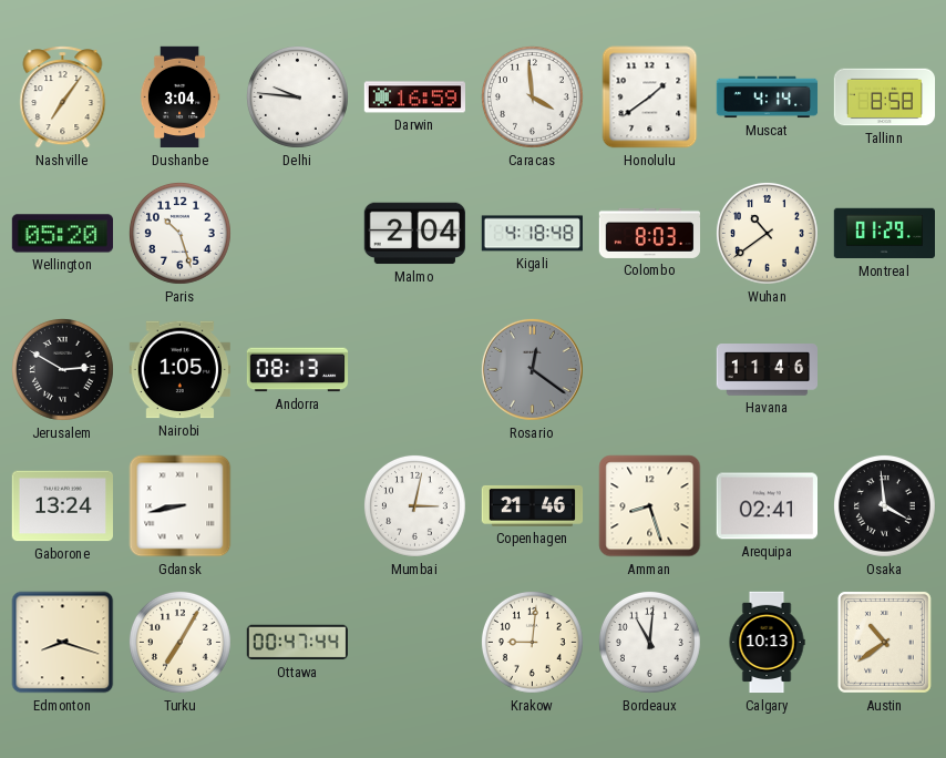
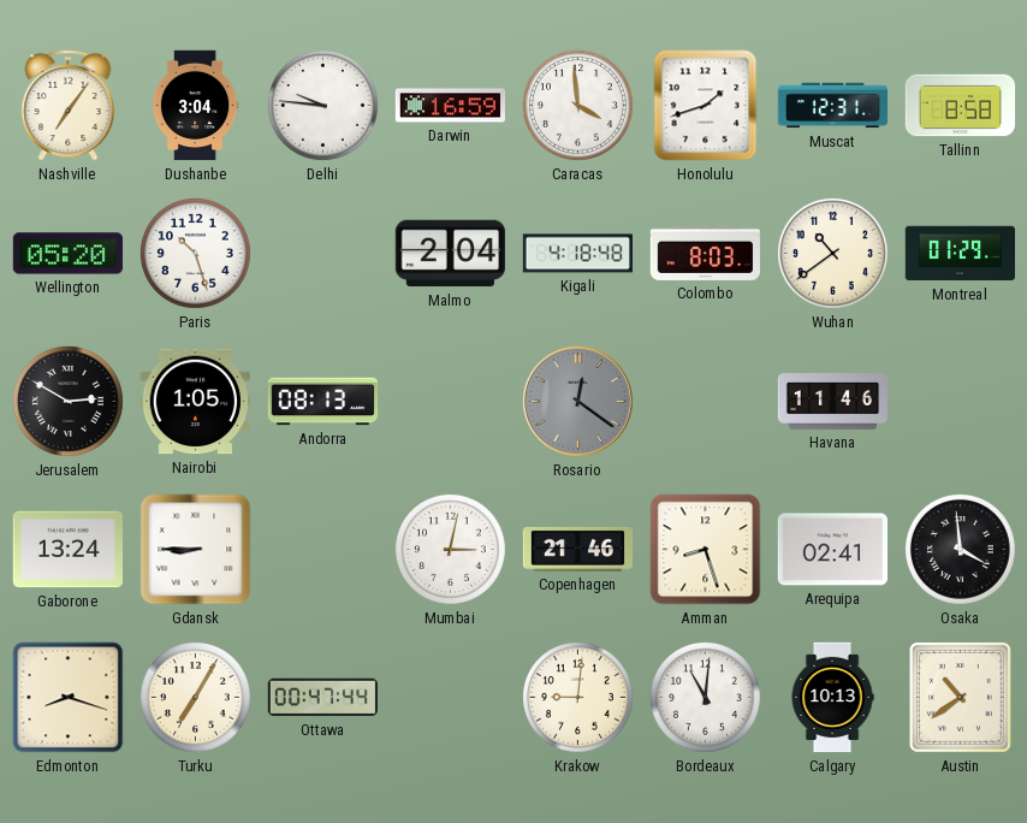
Honolulu: 1:39 -> 1:42
Muscat: 4:14 -> 12:31
Gdansk: 8:43 -> 8:45
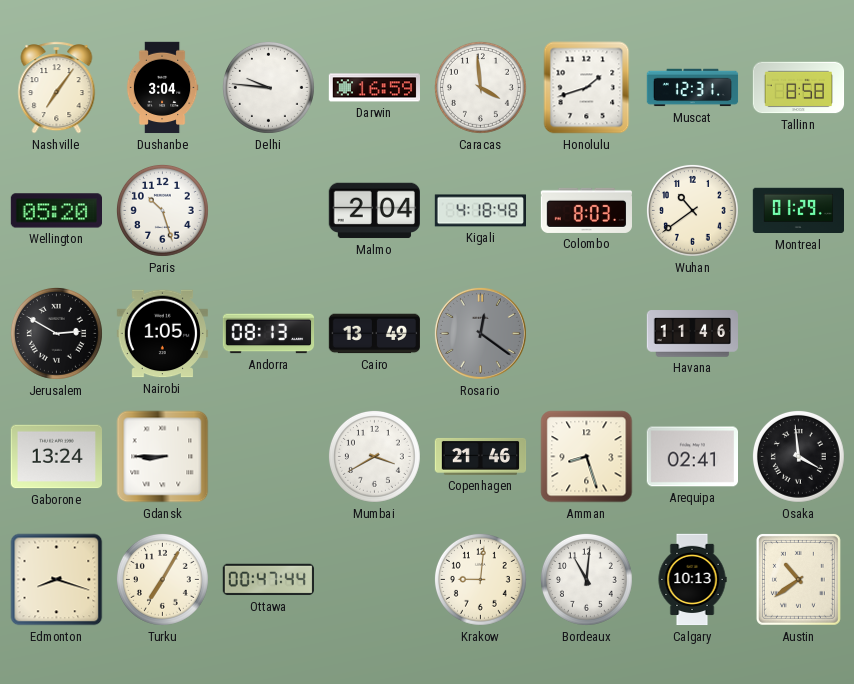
Cairo: none -> 13:49
Mumbai: 3:02 -> 3:40
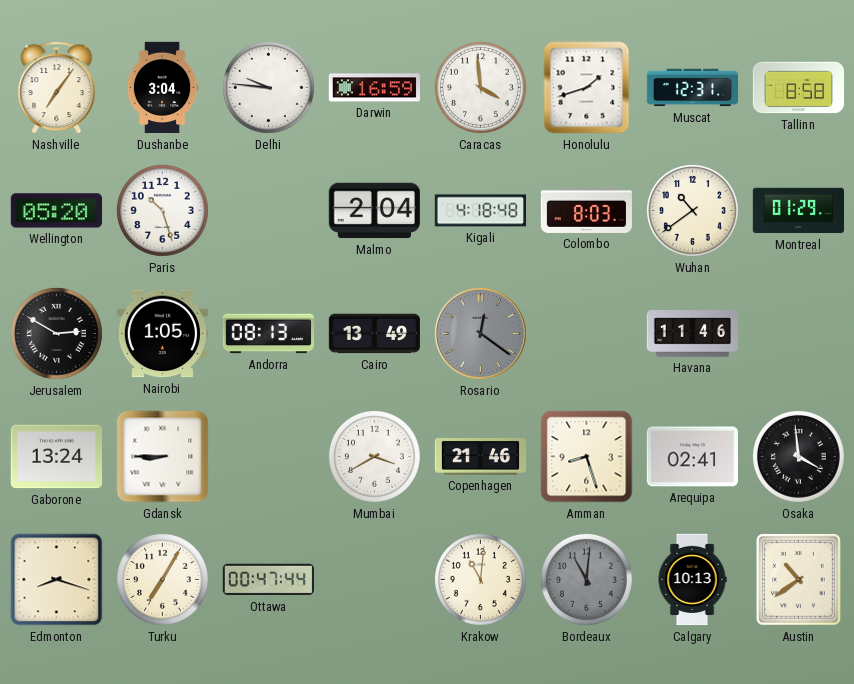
Krakow: 9:01 -> 11:01
Bordeaux dial: white -> grey
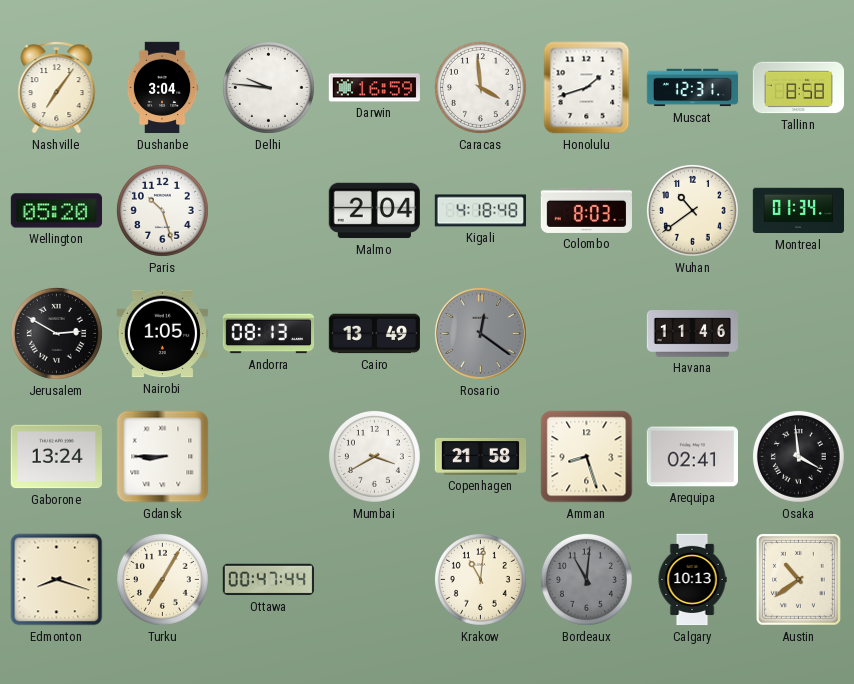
Montreal: 01:29 -> 01:34
Copenhagen: 21:46 -> 21:58
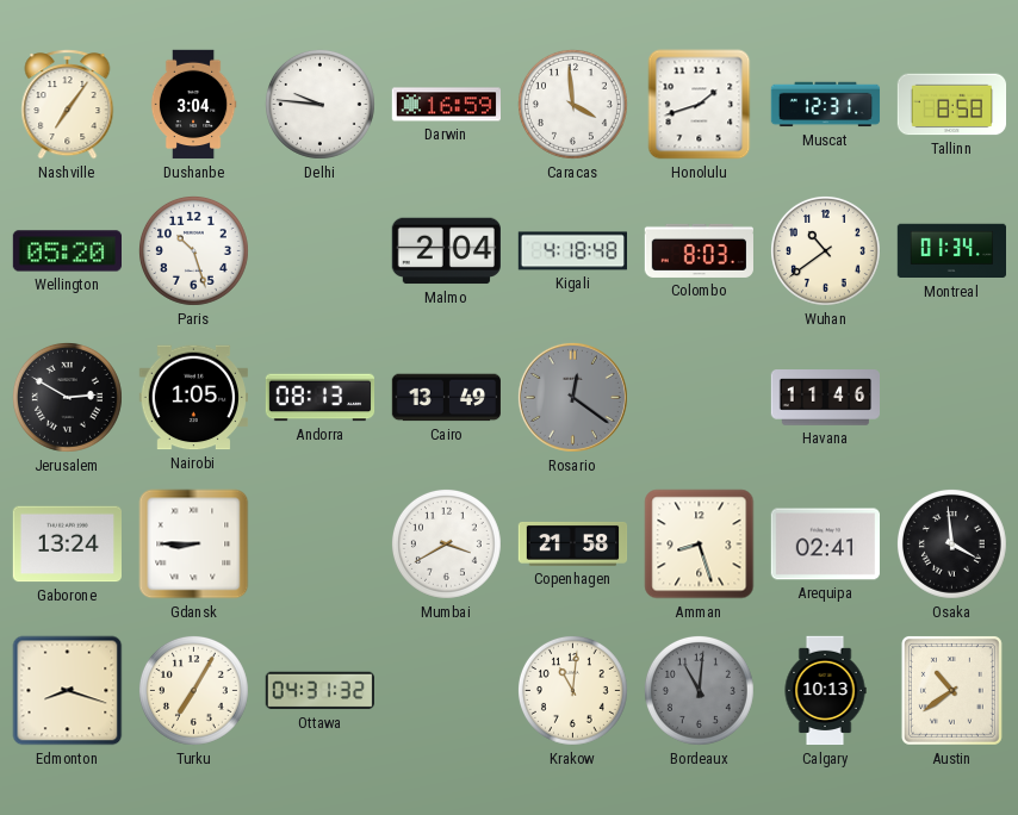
Ottawa: 00:47 -> 04:31
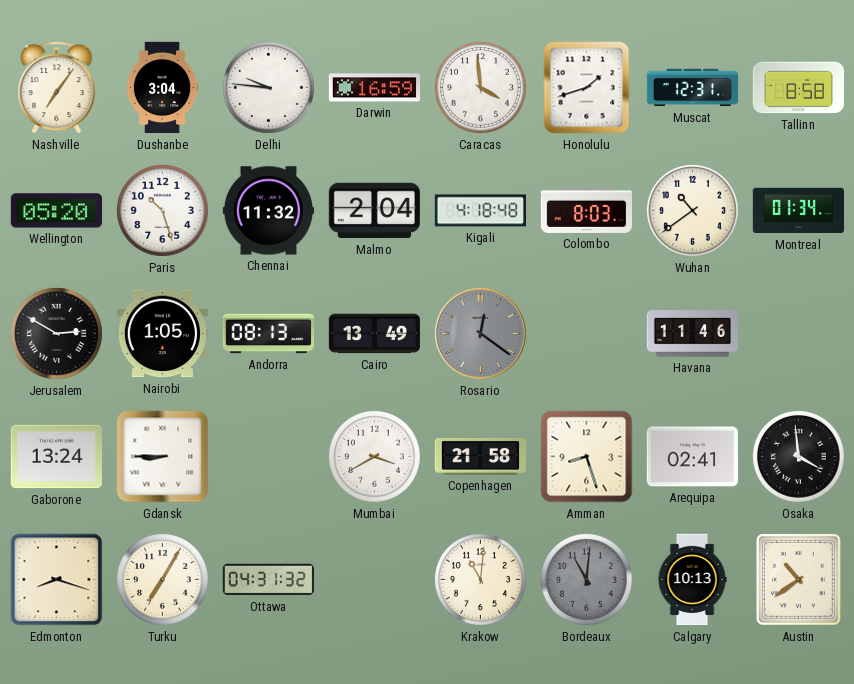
Chennai: none -> 11:32
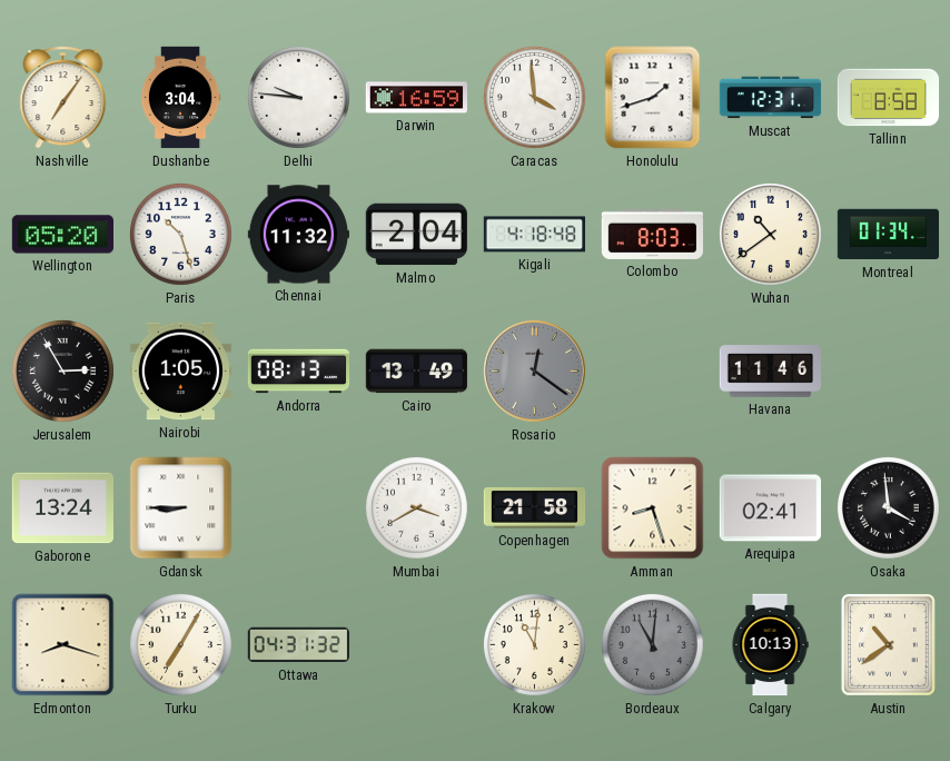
Jerusalem: 2:50 -> 2:55
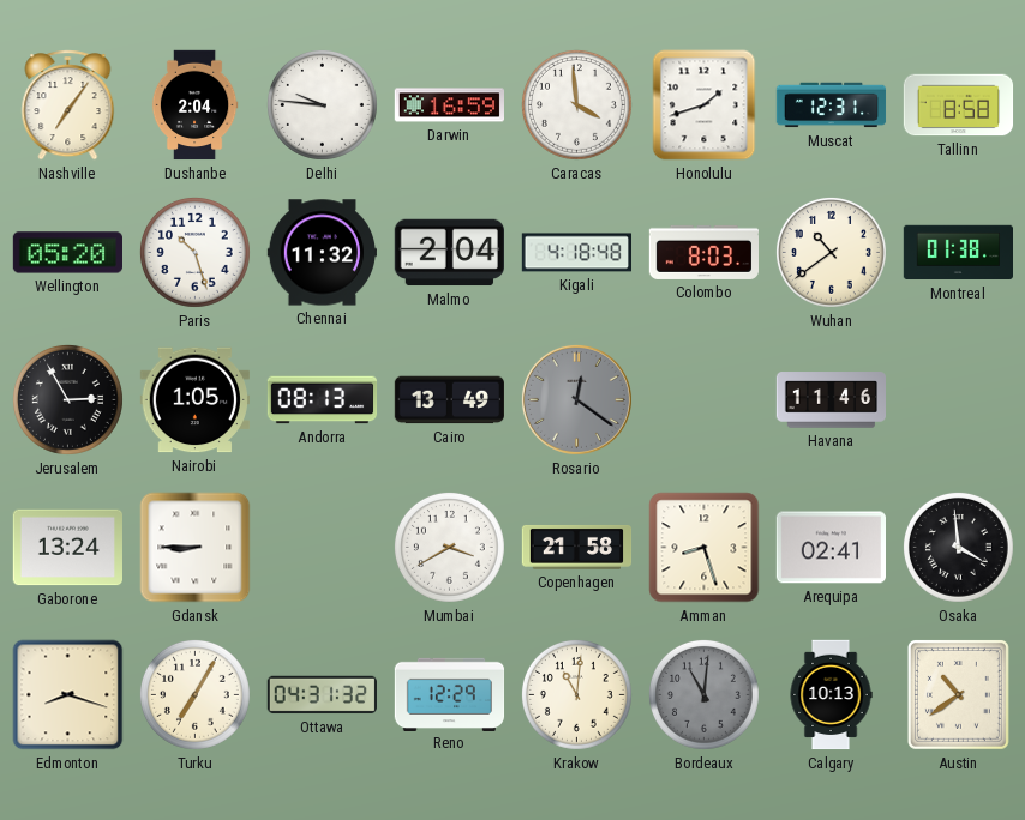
Dushanbe: 3:04 -> 2:04
Montreal: 01:34 -> 01:38
Reno: none -> 12:29
